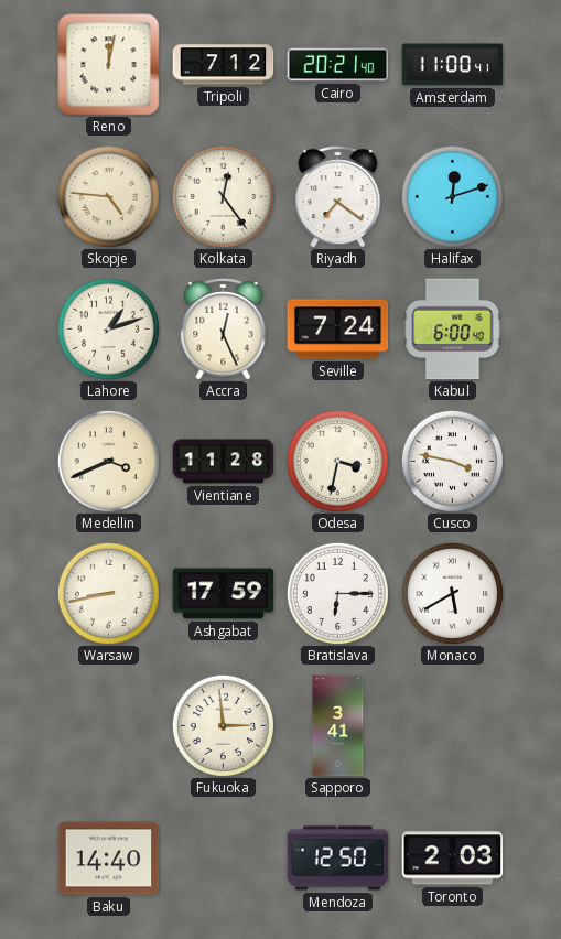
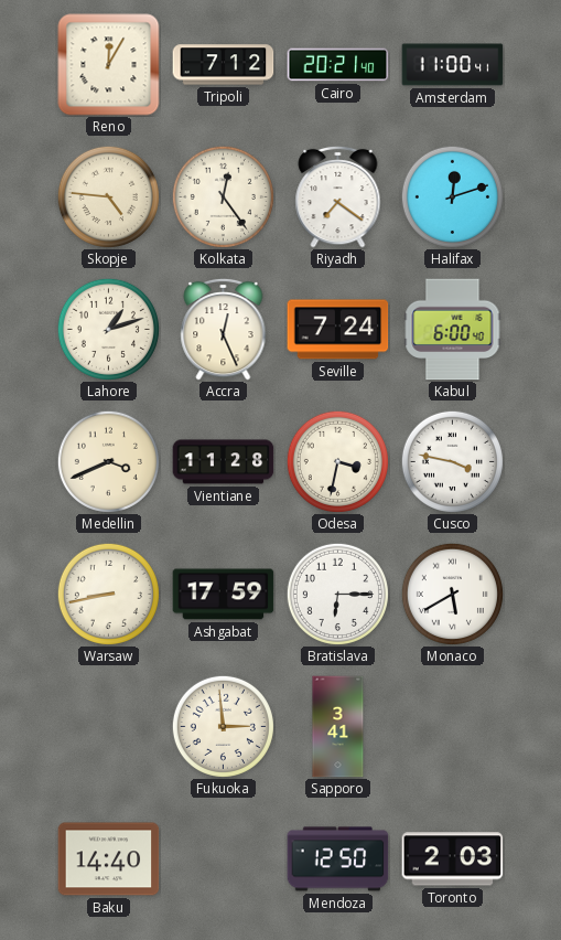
Reno: 12:02 -> 12:05
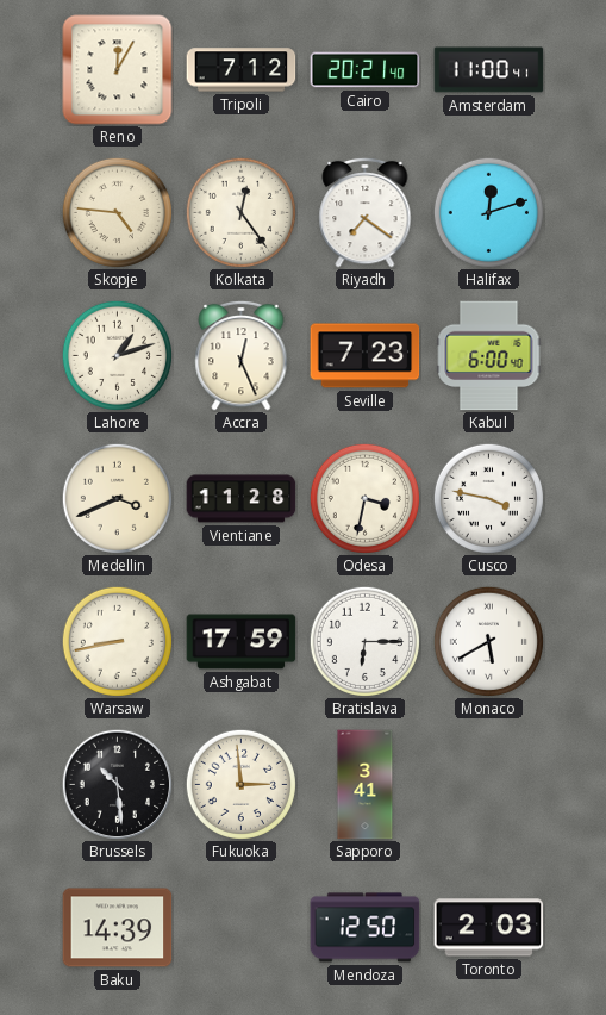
Seville: 7:24 -> 7:23
Brussels: none -> 10:29
Baku: 14:40 -> 14:39
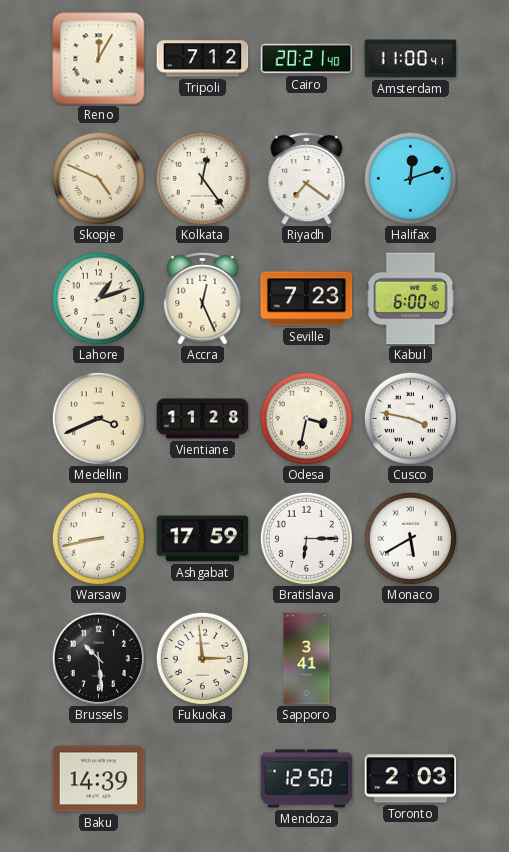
Skopje: 4:46 -> 4:49
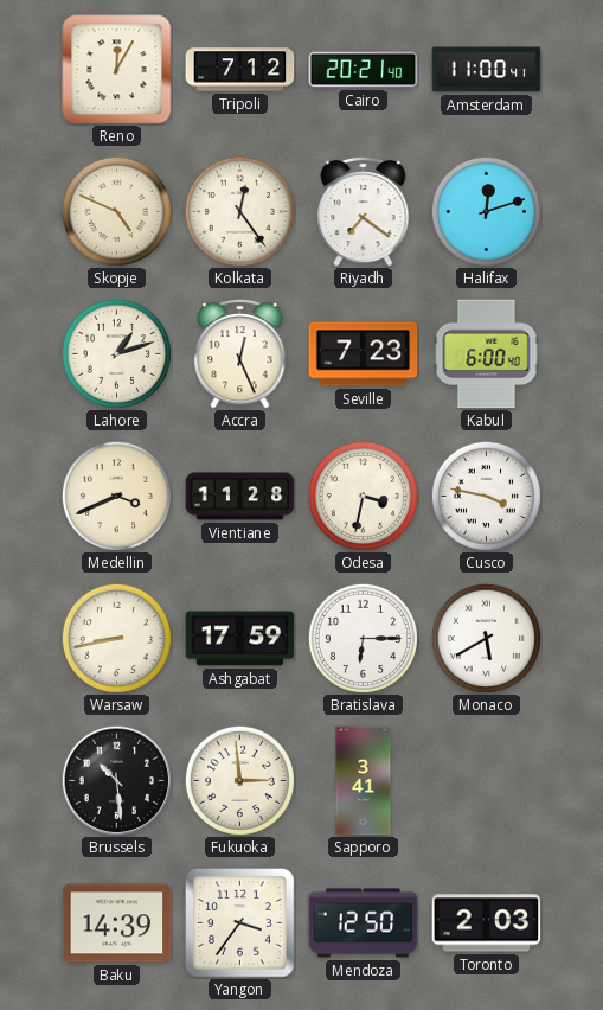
Yangon: none -> 3:36
